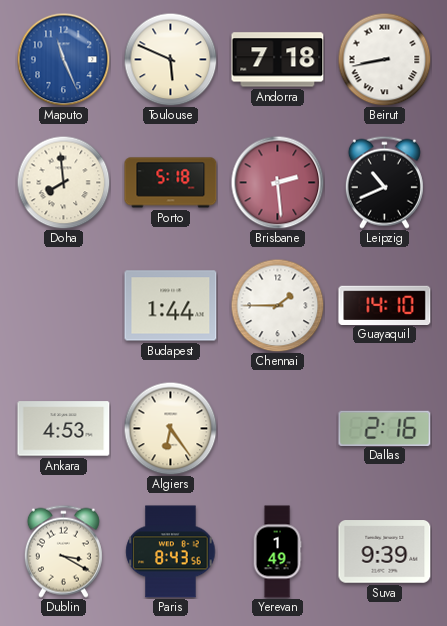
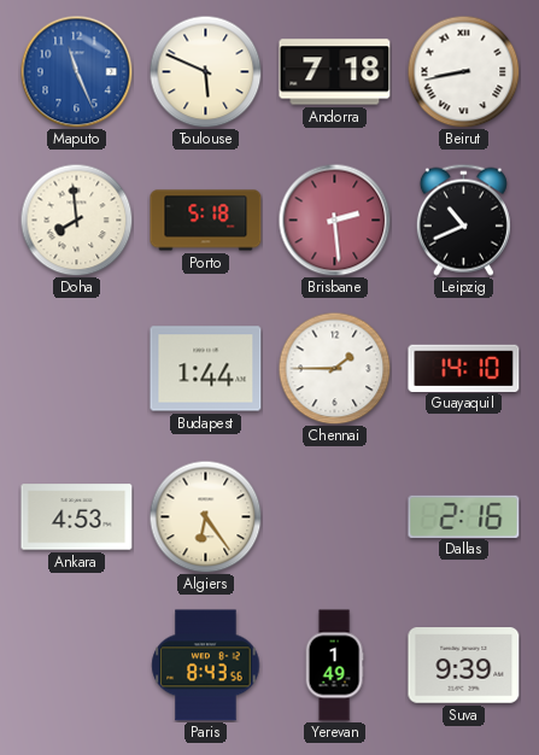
Dublin: 3:20 -> none
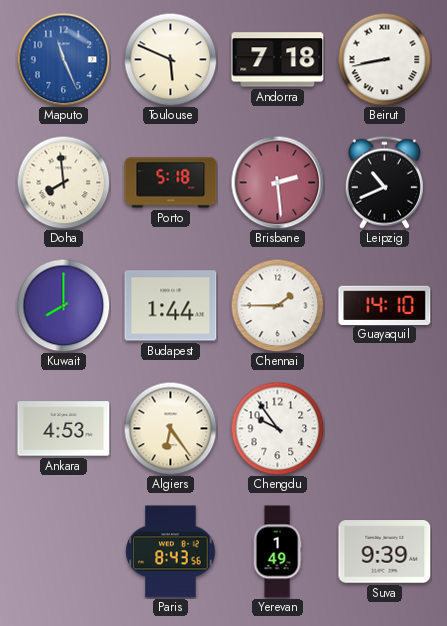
Kuwait: none -> 8:00
Chengdu: none -> 9:54
Dallas: 2:16 -> none
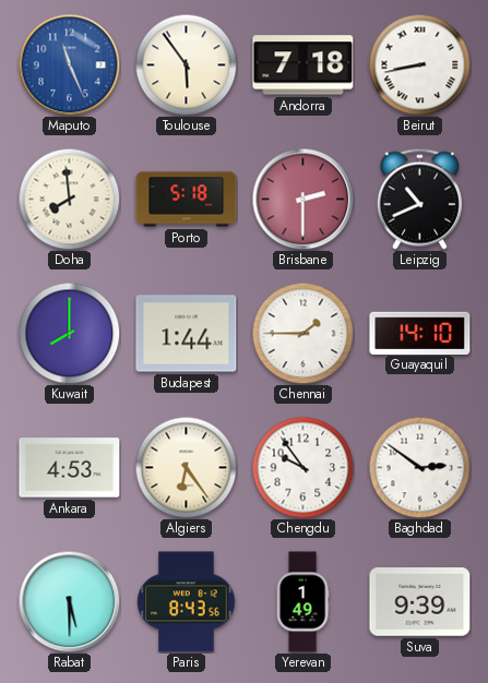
Toulouse: 5:49 -> 5:54
Brisbane: 2:29 -> 2:30
Baghdad: none -> 2:51
Rabat: none -> 5:30
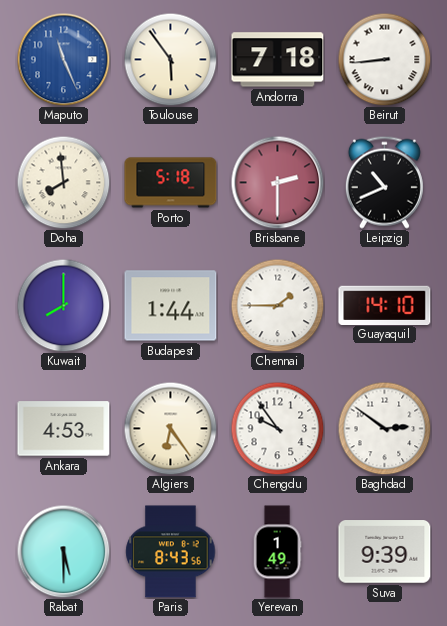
Beirut: 8:43 -> 8:44
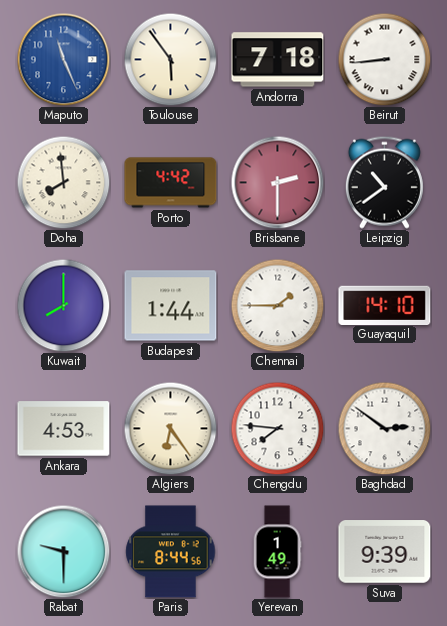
Porto: 5:18 -> 4:42
Leipzig: 10:41 -> 10:39
Chengdu: 9:54 -> 7:46
Rabat: 5:30 -> 9:30
Paris: 8:43 -> 8:44
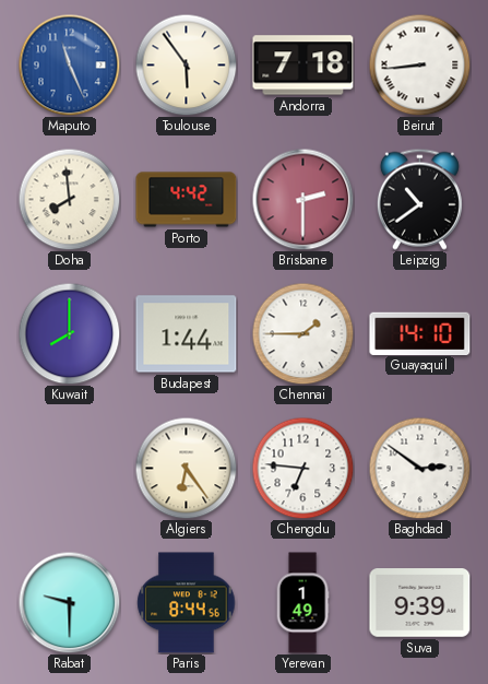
Ankara: 4:53 -> none
Chengdu: 7:46 -> 6:46
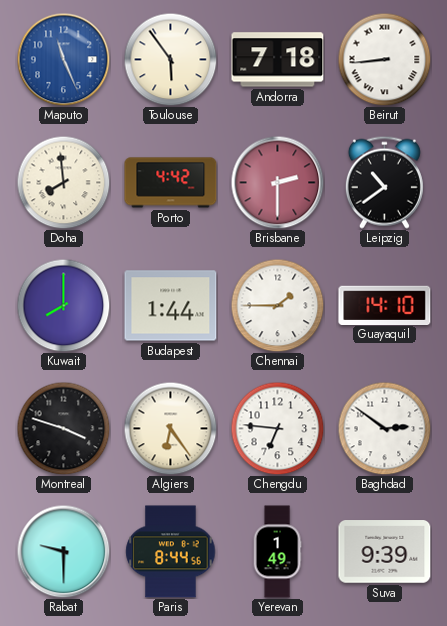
Montreal: none -> 3:48
